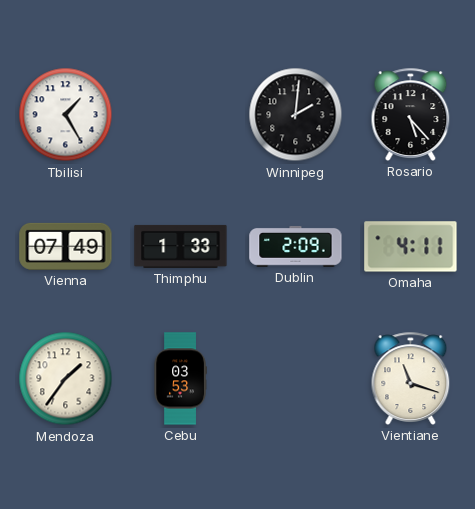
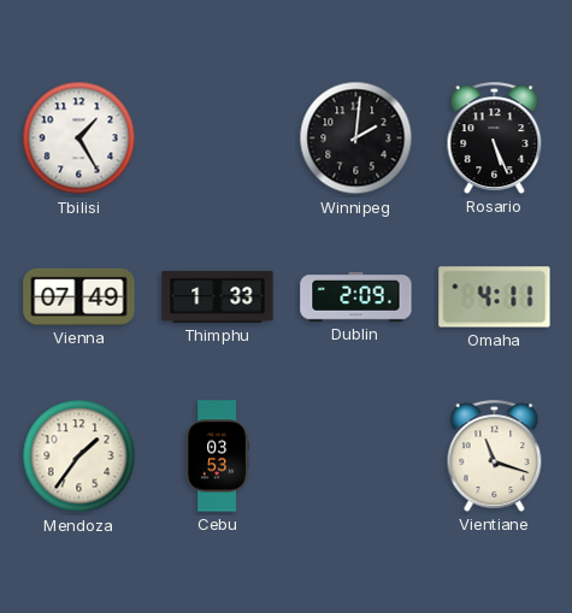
Rosario: 5:23 -> 5:26
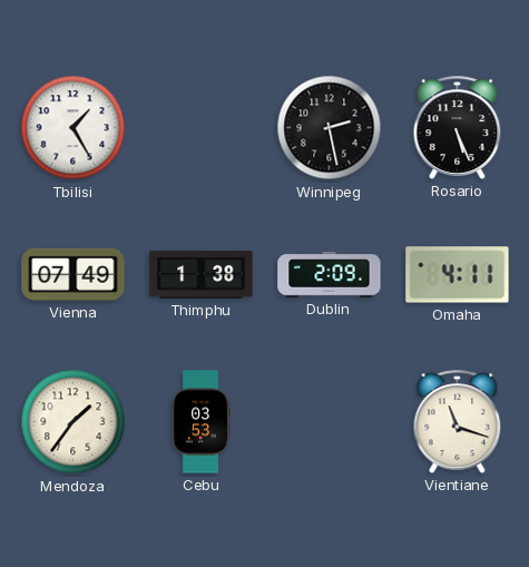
Winnipeg: 2:01 -> 2:28
Thimphu: 1:33 -> 1:38
